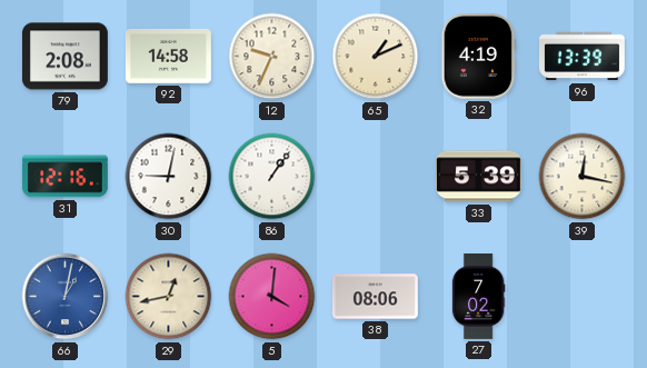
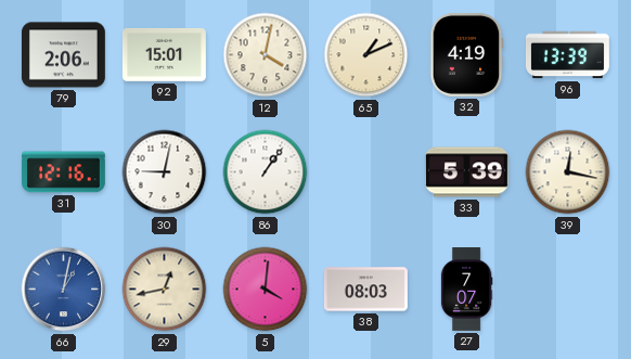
79: 2:08 -> 2:06
92: 14:58 -> 15:01
12: 9:34 -> 4:02
38: 08:06 -> 08:03
27: 7:02 -> 7:07
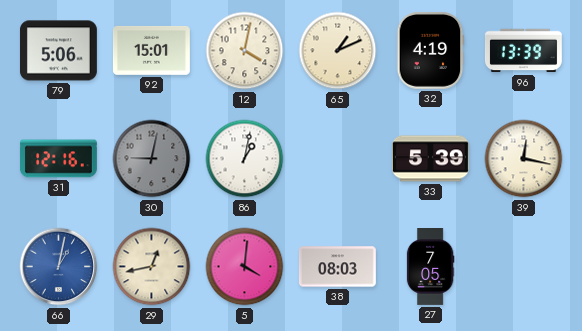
79: 2:06 -> 5:06
30 dial: white -> grey
86: 1:06 -> 1:02
27: 7:07 -> 7:05
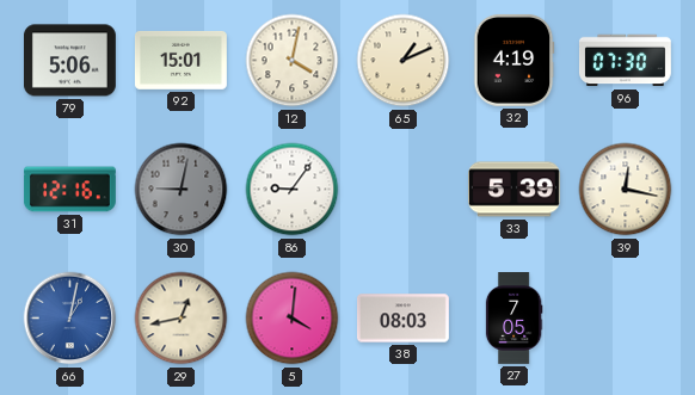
96: 13:39 -> 07:30
86: 1:02 -> 9:06
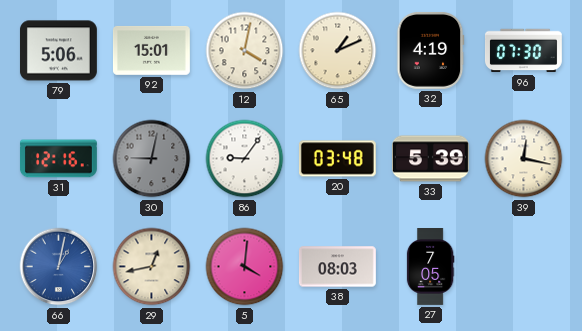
20: none -> 03:48
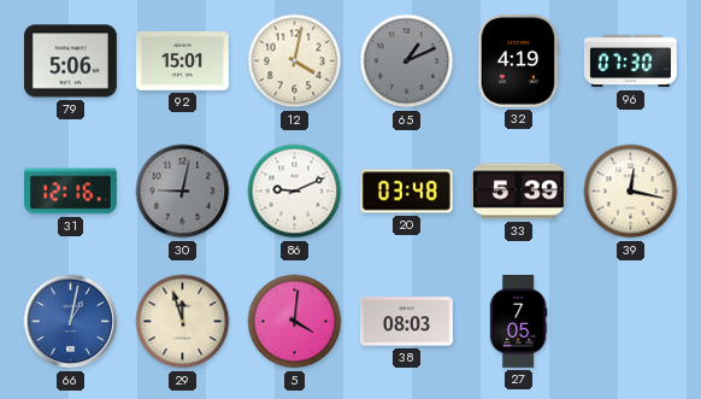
65 dial: cream -> grey
86: 9:06 -> 9:11
29: 12:43 -> 11:57
